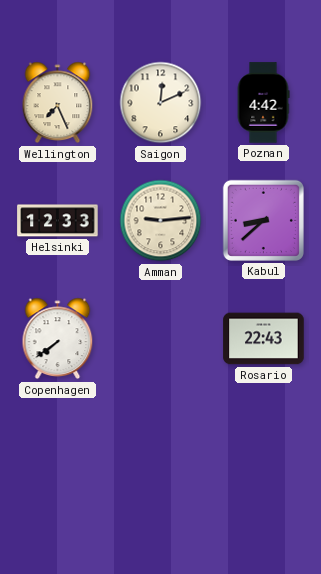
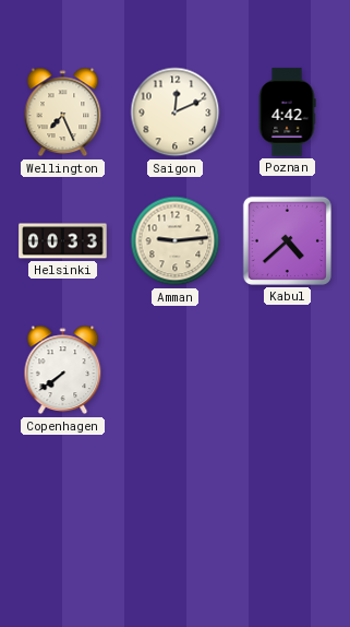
Helsinki: 12:33 -> 00:33
Kabul: 8:38 -> 4:38
Rosario: 22:43 -> none
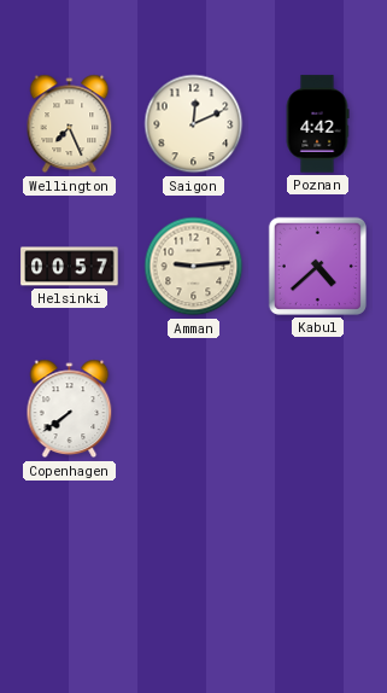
Helsinki: 00:33 -> 00:57
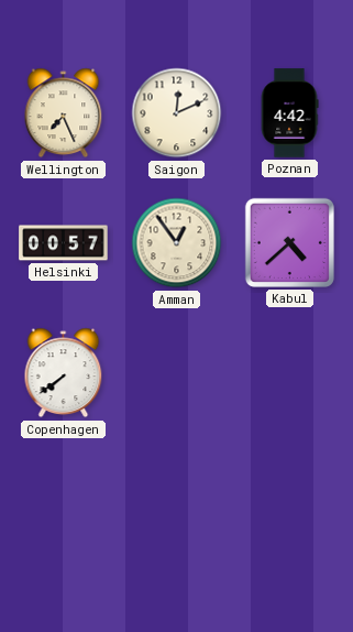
Amman: 9:14 -> 12:54
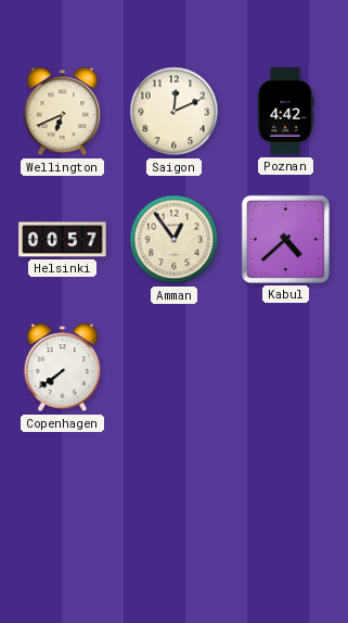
Wellington: 7:26 -> 6:41
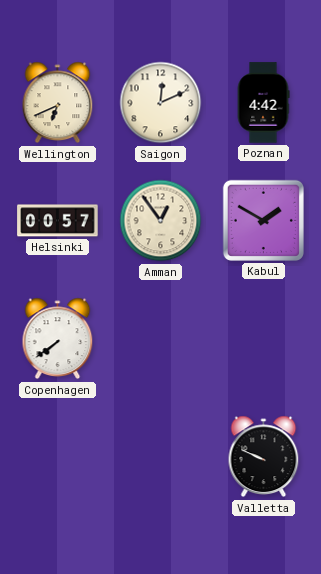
Kabul: 4:38 -> 1:50
Valletta: none -> 9:49
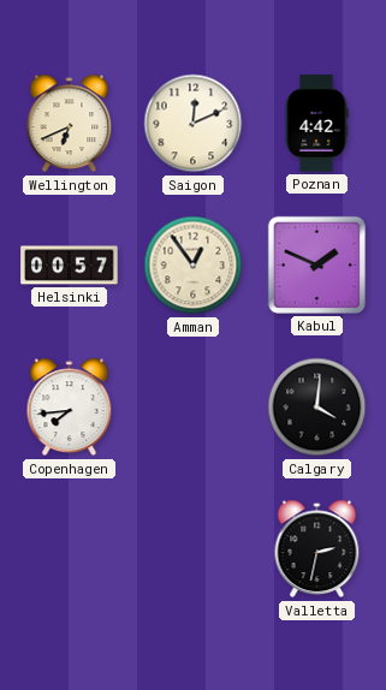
Kabul: 1:50 -> 1:49
Copenhagen: 7:39 -> 7:44
Calgary: none -> 4:01
Valletta: 9:49 -> 2:32
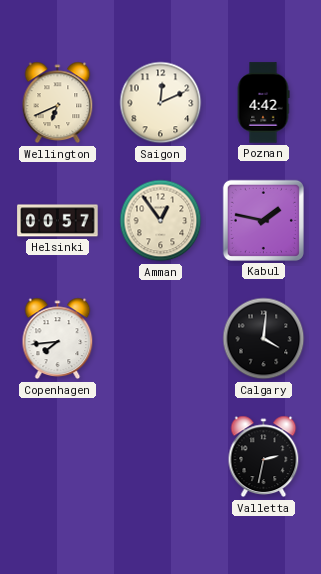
Kabul: 1:49 -> 1:47
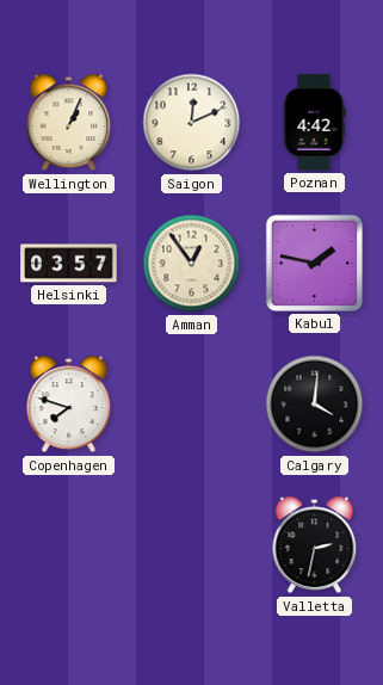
Wellington: 6:41 -> 1:04
Helsinki: 00:57 -> 03:57
Copenhagen: 7:44 -> 7:48
